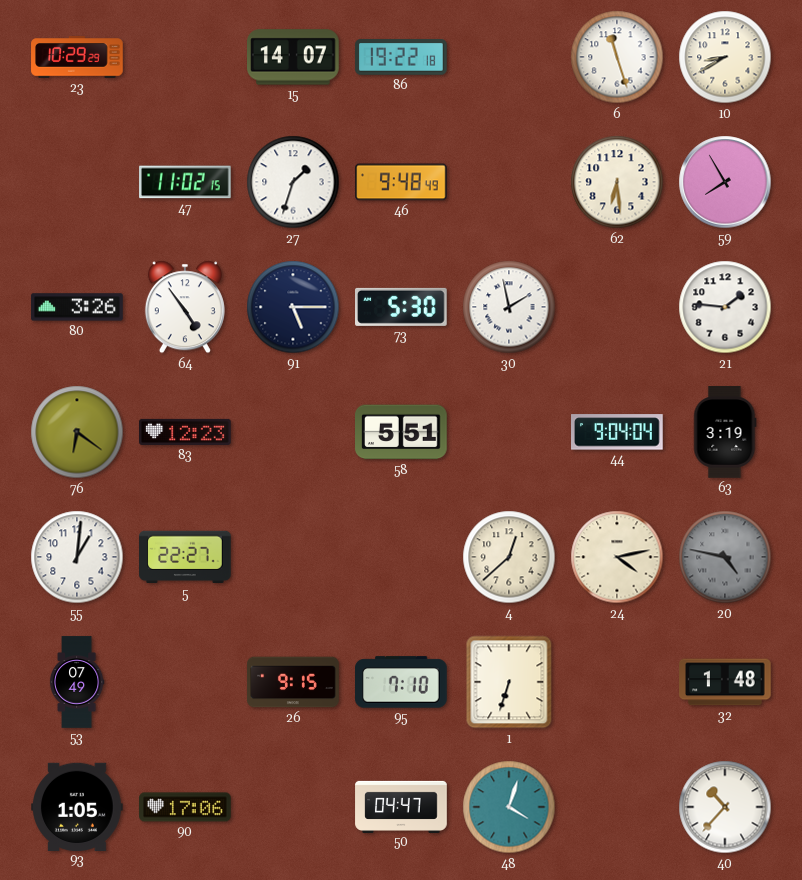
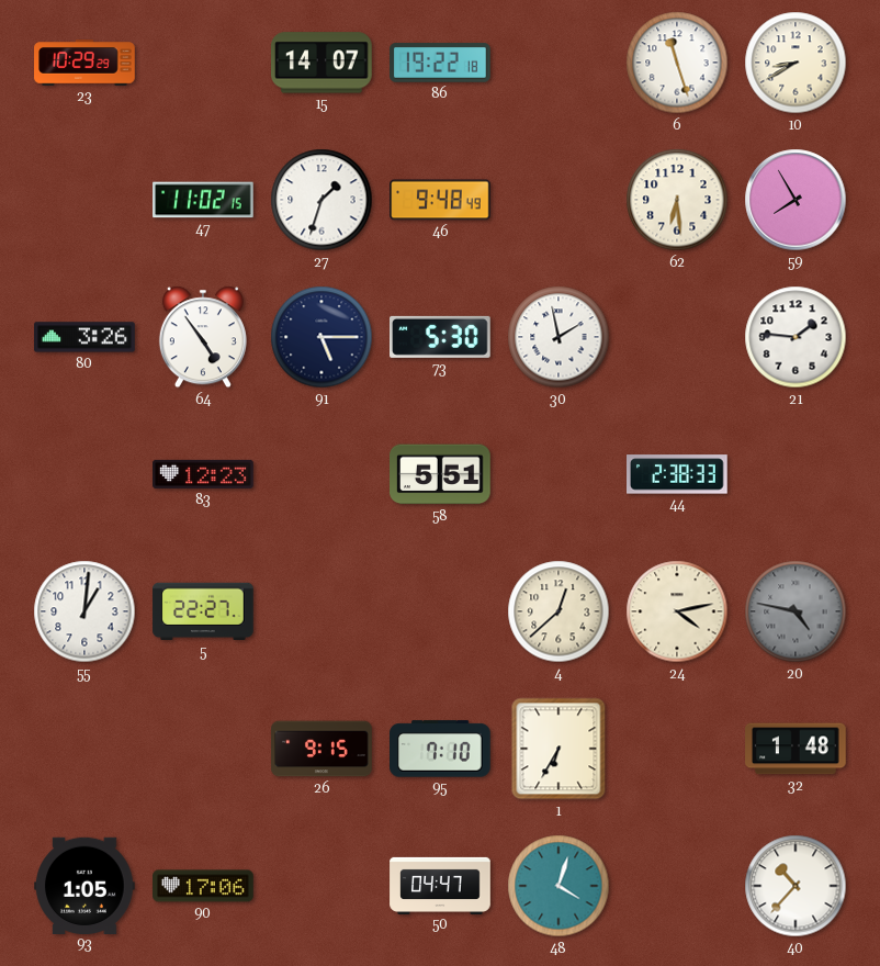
76: 6:21 -> none
44: 9:04 -> 2:38
63: 3:19 -> none
53: 07:49 -> none
1: 6:33 -> 6:35
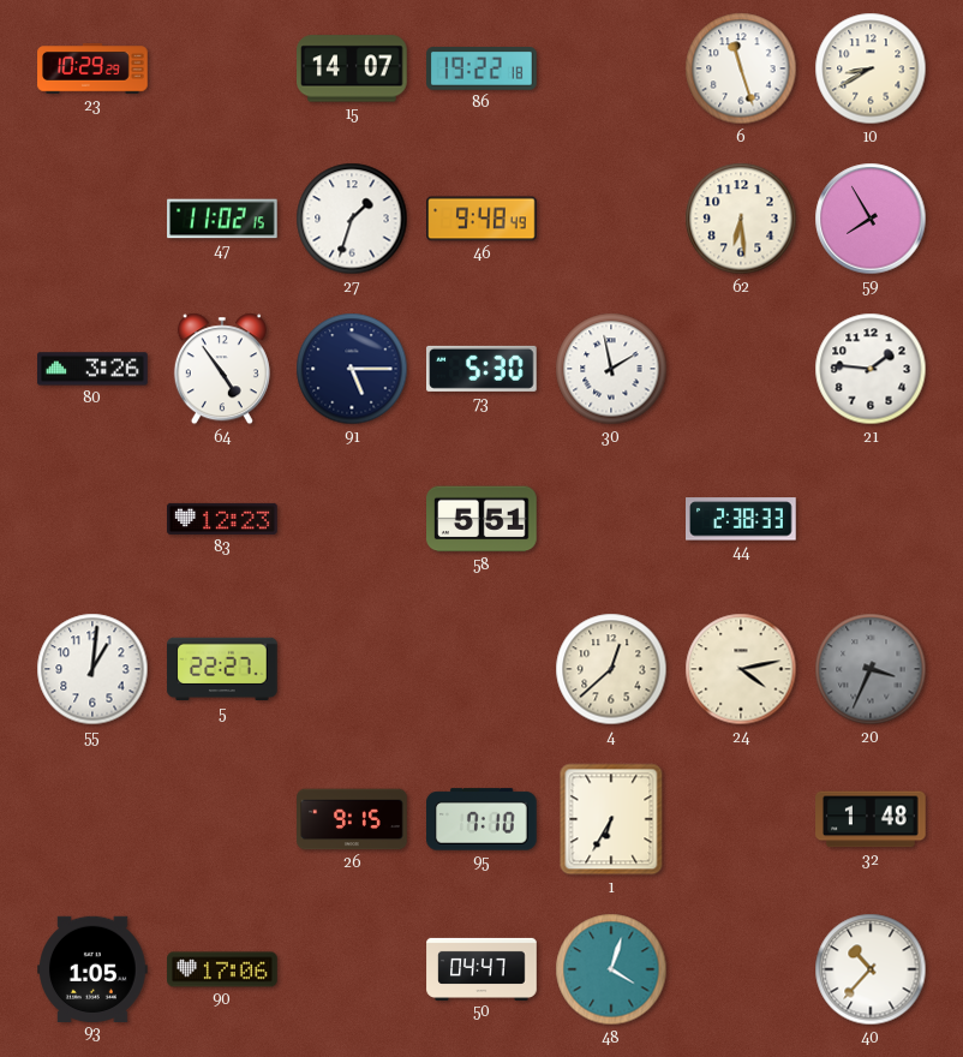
20: 4:47 -> 3:34
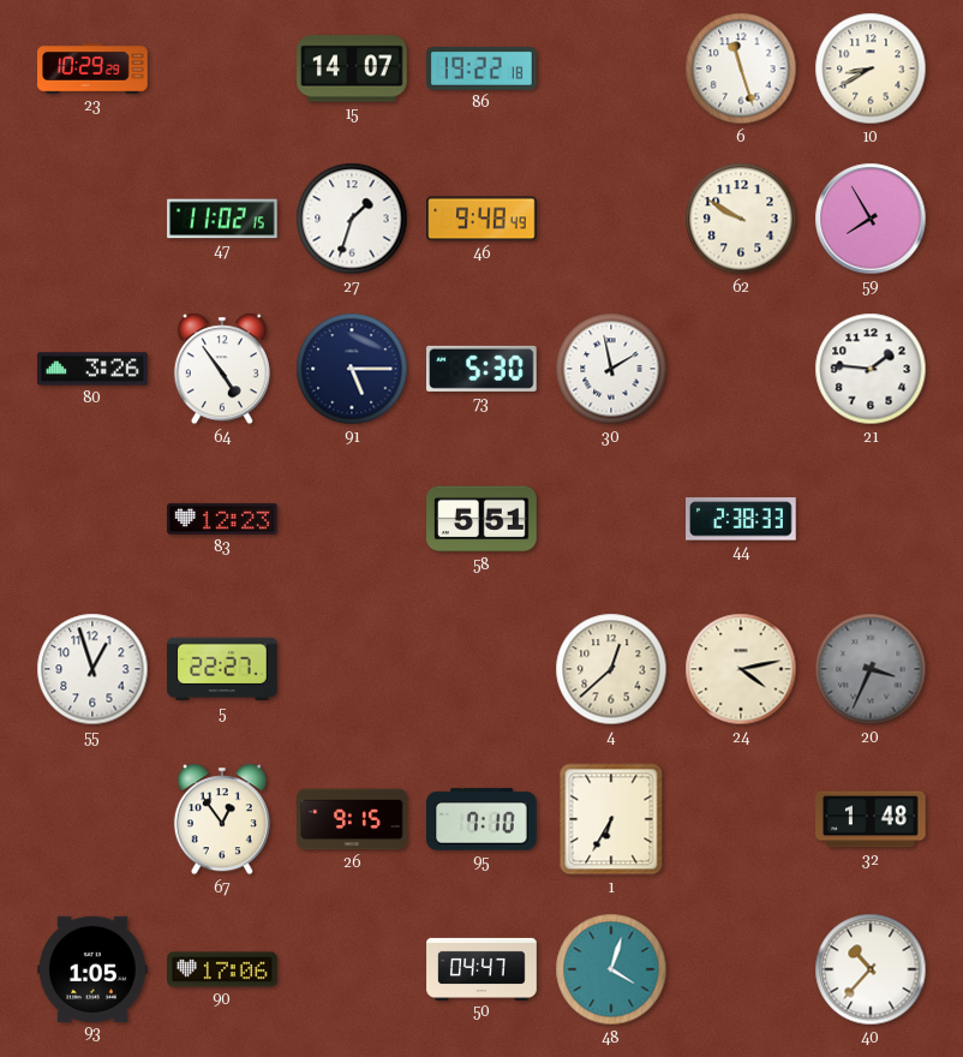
62: 6:29 -> 9:50
55: 1:01 -> 12:57
67: none -> 12:54
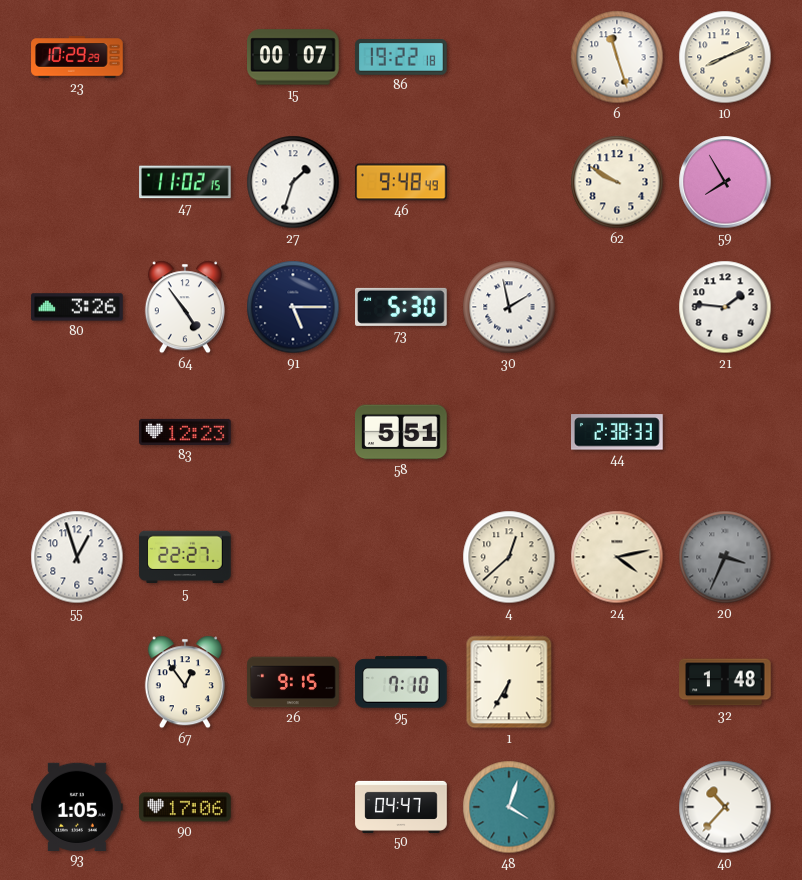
15: 14:07 -> 00:07
10: 8:40 -> 8:11
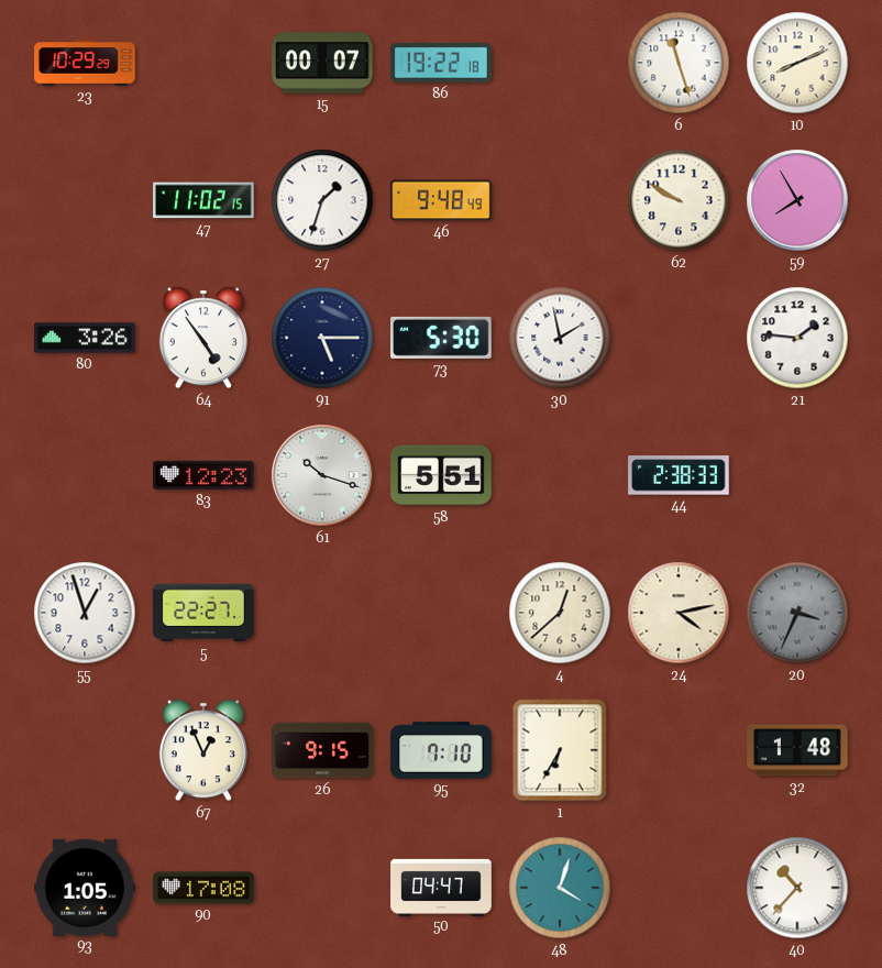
61: none -> 10:18
67: 12:54 -> 12:56
90: 17:06 -> 17:08
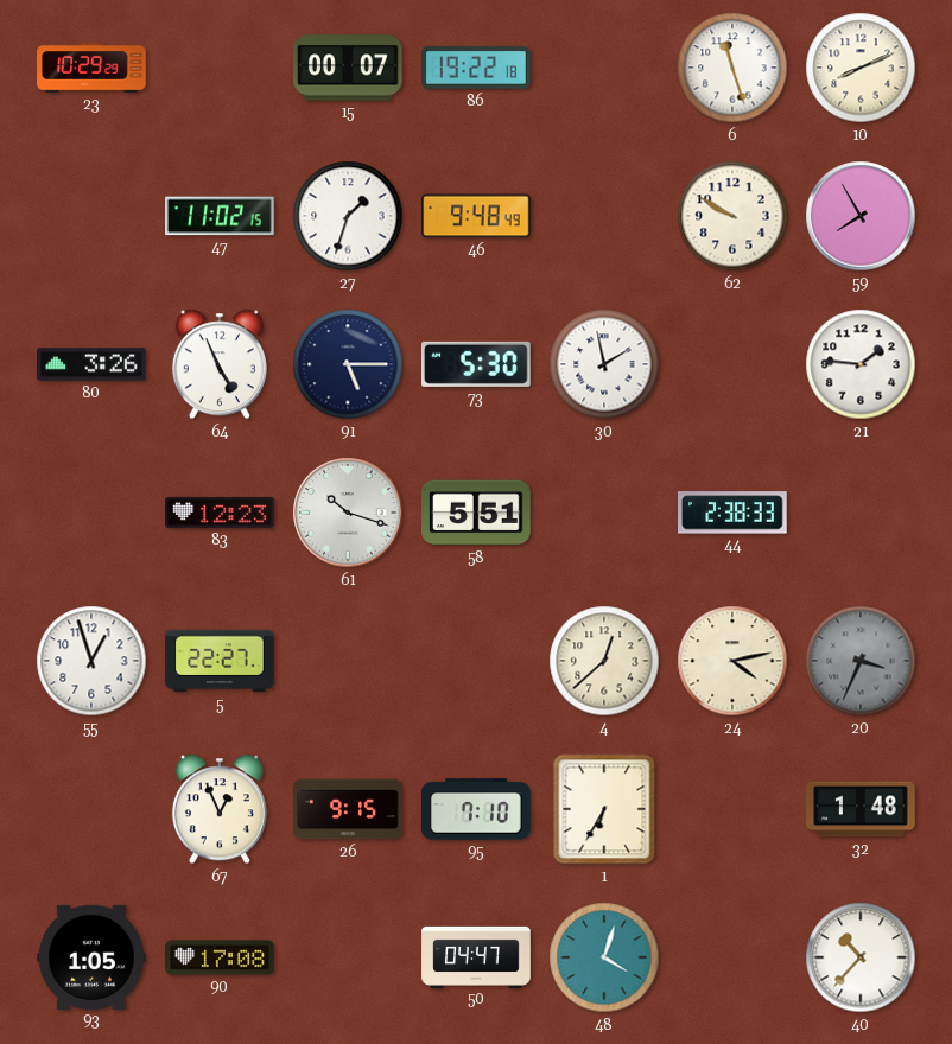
64: 4:54 -> 4:56
